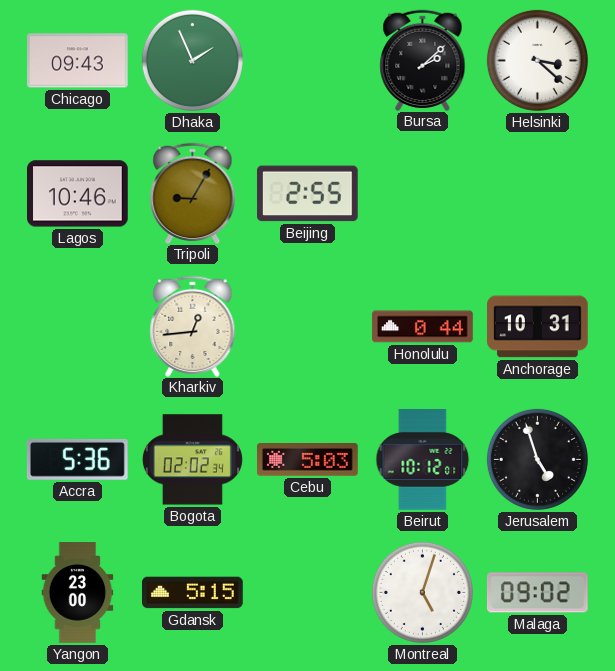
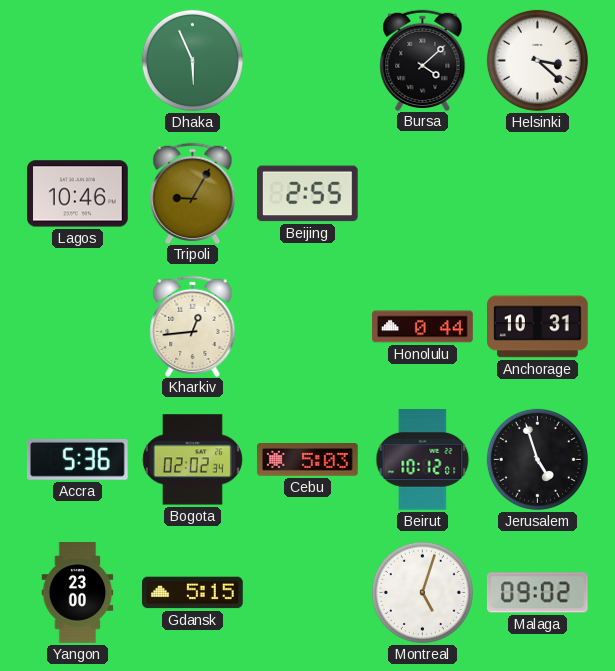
Chicago: 09:43 -> none
Dhaka: 1:56 -> 5:56
Bursa: 2:08 -> 4:08
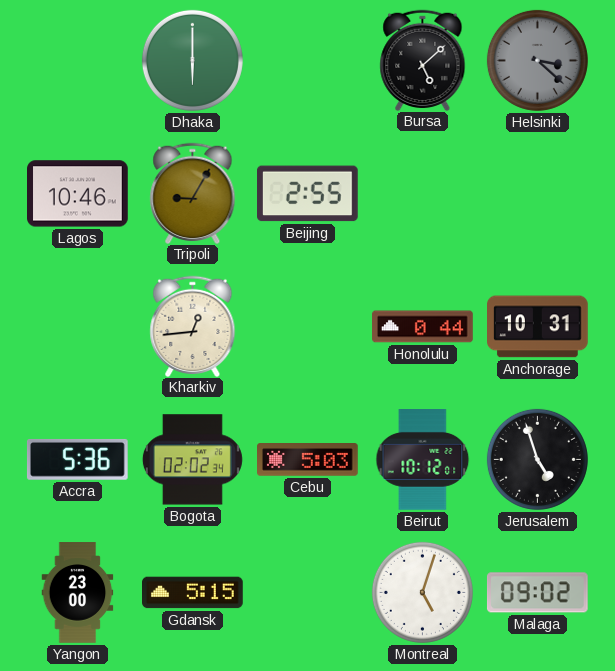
Dhaka: 5:56 -> 6:00
Bursa: 4:08 -> 5:08
Helsinki dial: white -> grey
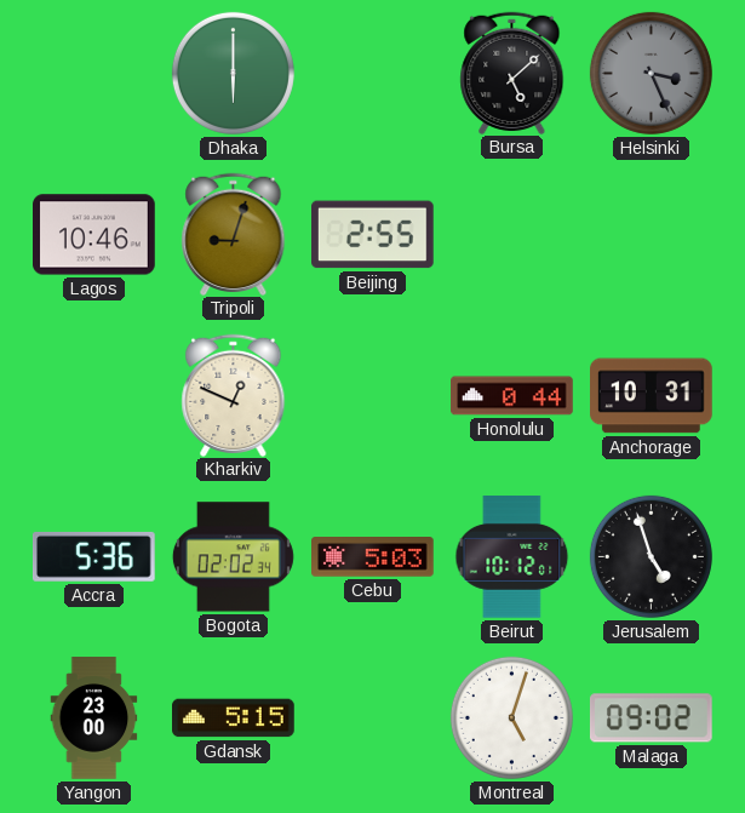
Helsinki: 3:22 -> 3:26
Tripoli: 9:05 -> 9:03
Kharkiv: 12:44 -> 12:49
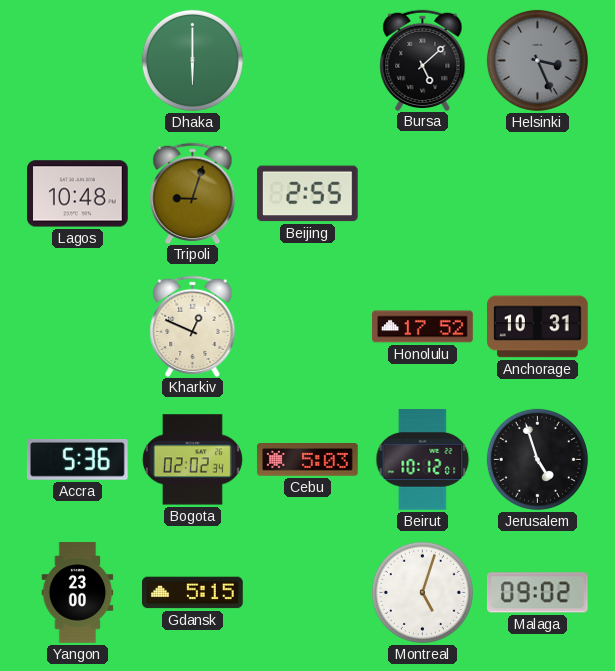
Lagos: 10:46 -> 10:48
Honolulu: 0:44 -> 17:52
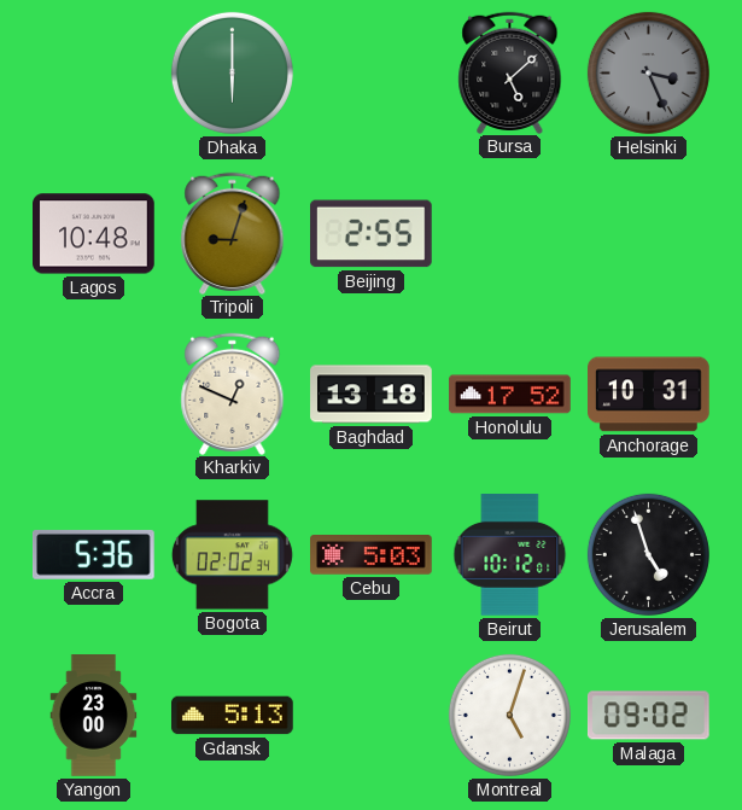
Baghdad: none -> 13:18
Gdansk: 5:15 -> 5:13
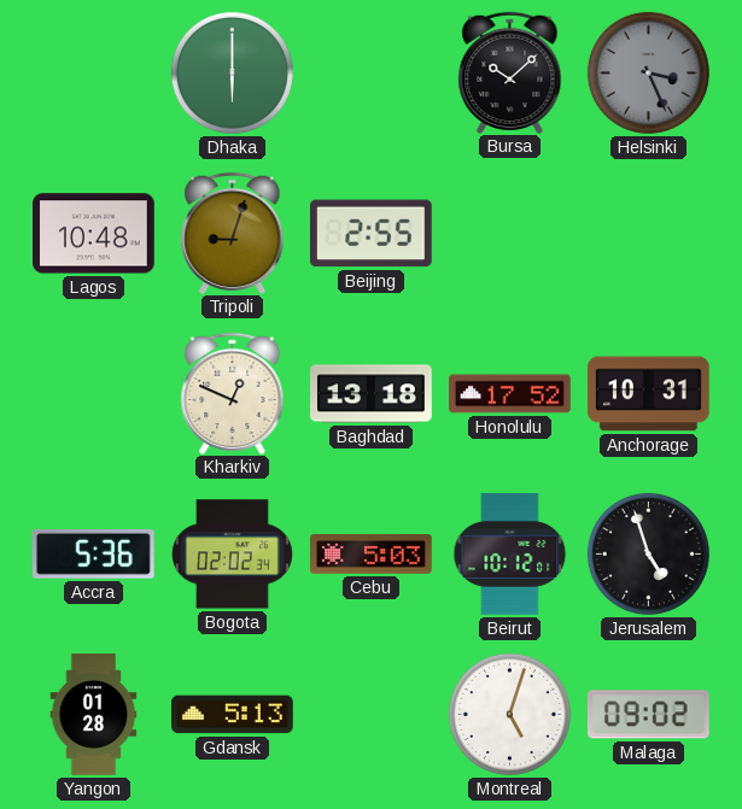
Bursa: 5:08 -> 10:08
Yangon: 23:00 -> 01:28
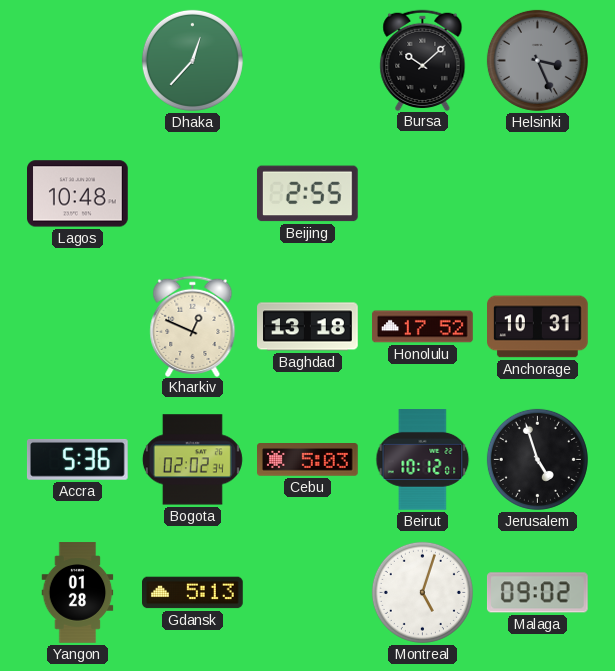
Dhaka: 6:00 -> 12:37
Tripoli: 9:03 -> none
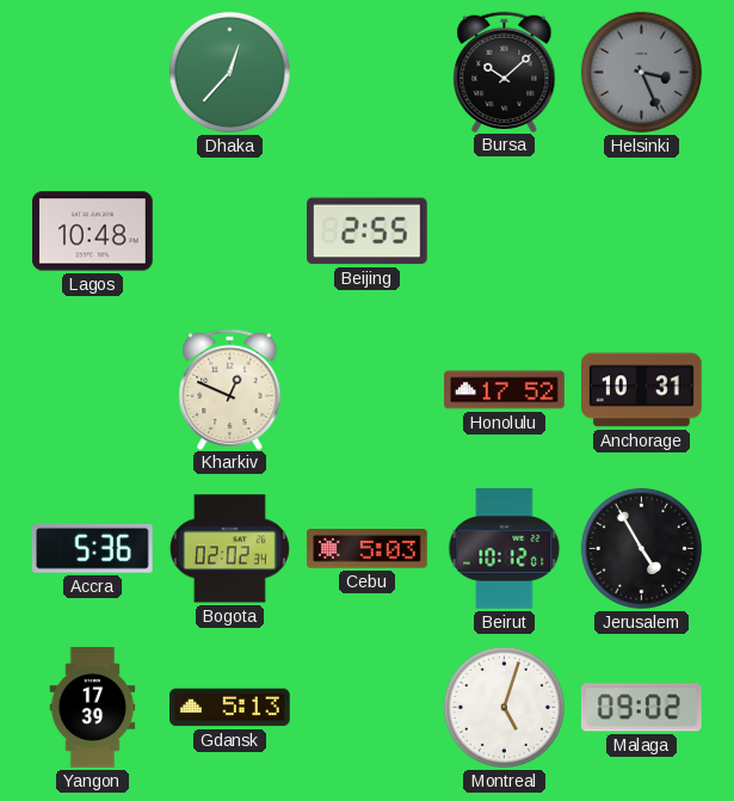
Baghdad: 13:18 -> none
Jerusalem: 4:57 -> 4:55
Yangon: 01:28 -> 17:39
